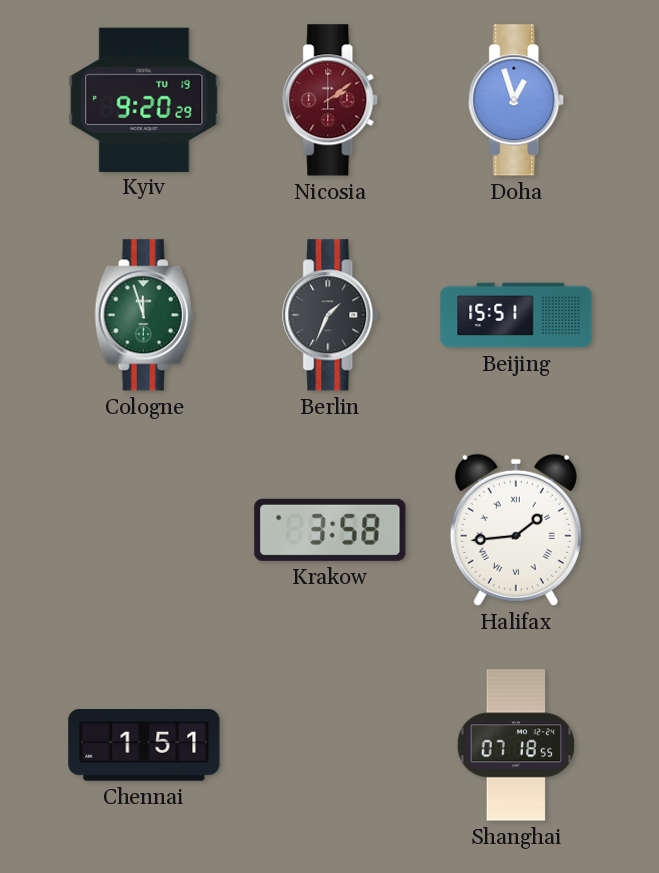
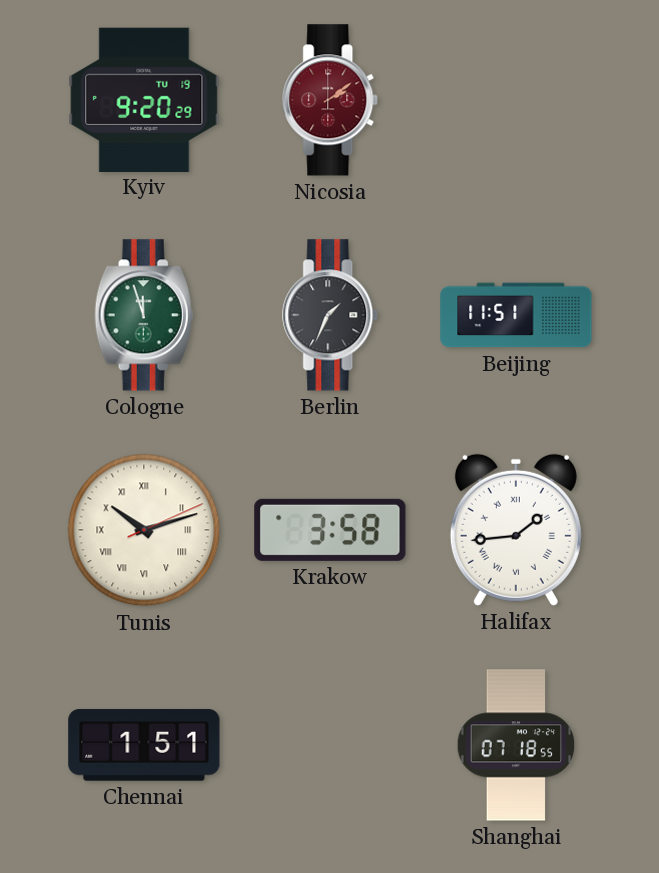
Doha: 12:57 -> none
Beijing: 15:51 -> 11:51
Tunis: none -> 10:12
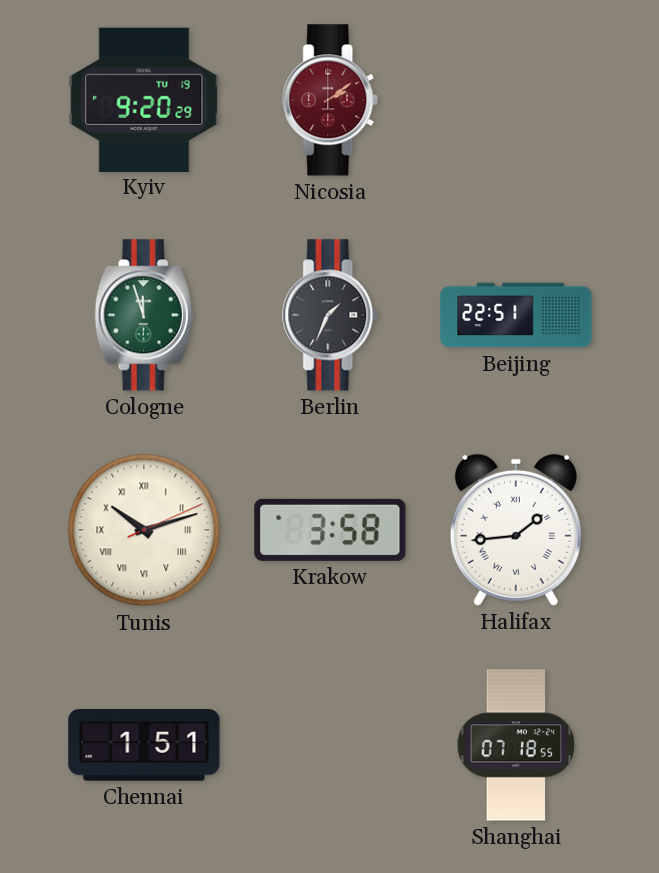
Beijing: 11:51 -> 22:51
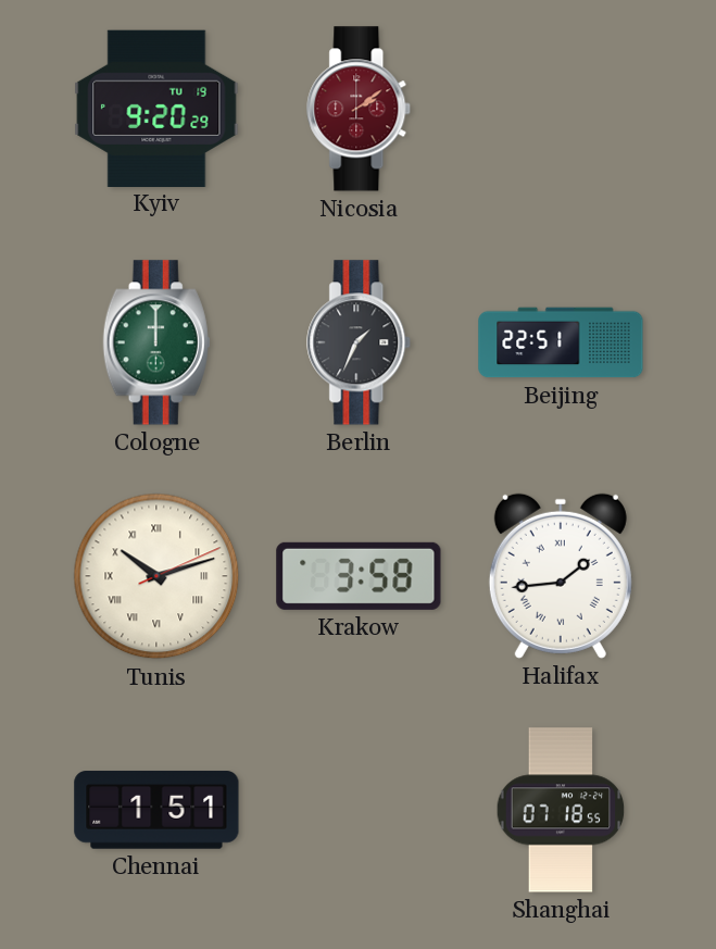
Cologne: 11:57 -> 12:00
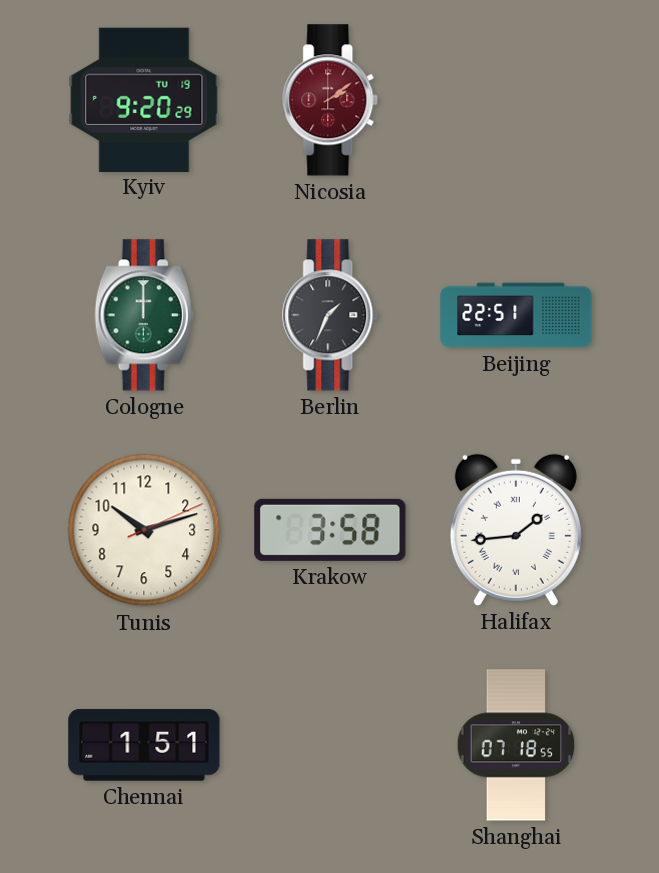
Tunis numerals: Roman -> Arabic
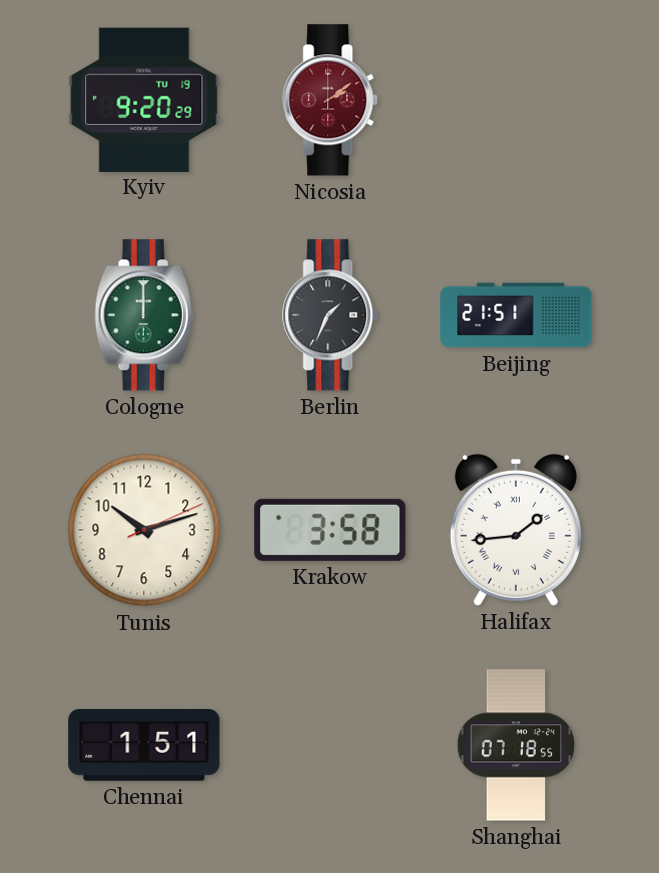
Beijing: 22:51 -> 21:51
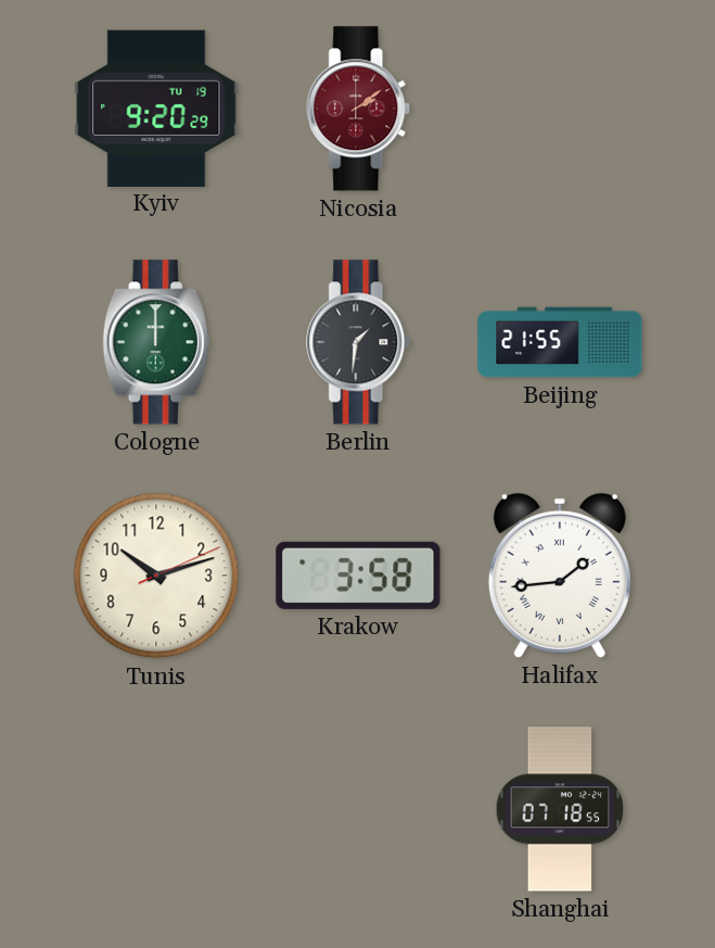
Berlin: 1:34 -> 1:31
Beijing: 21:51 -> 21:55
Chennai: 1:51 -> none
